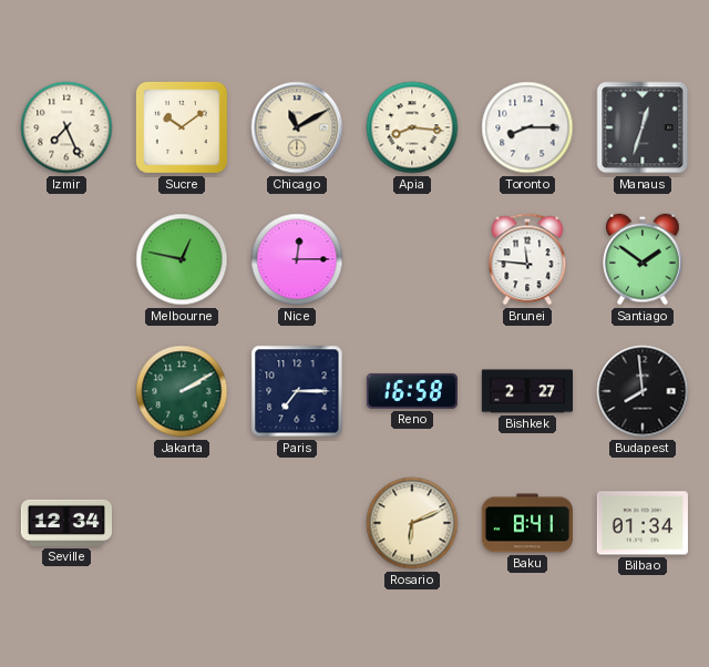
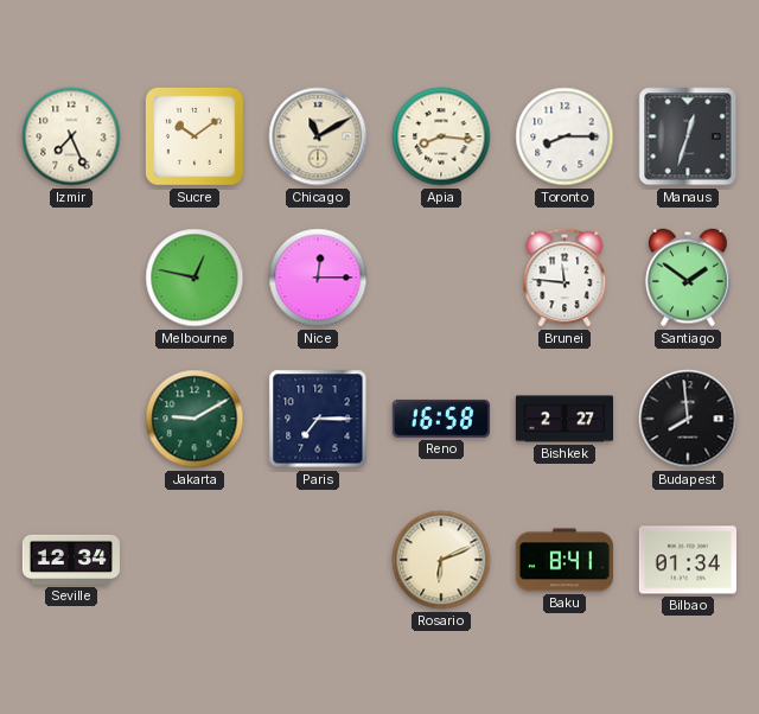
Jakarta: 2:10 -> 9:10
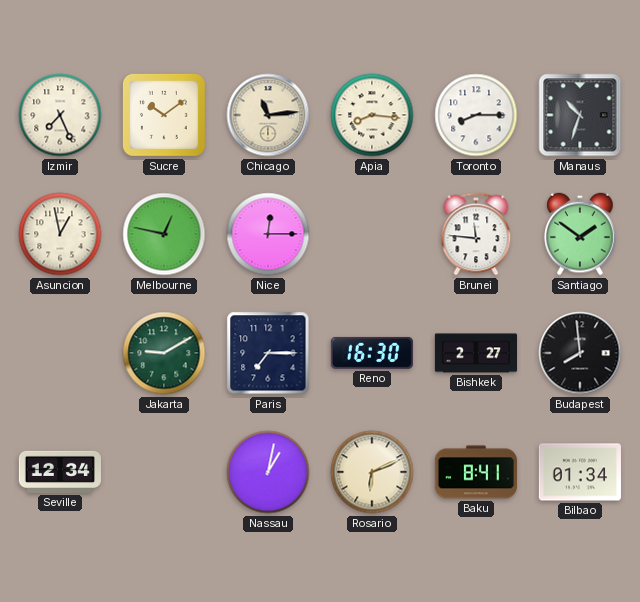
Chicago: 11:10 -> 11:14
Manaus: 12:33 -> 10:33
Asuncion: none -> 12:58
Reno: 16:58 -> 16:30
Nassau: none -> 1:02
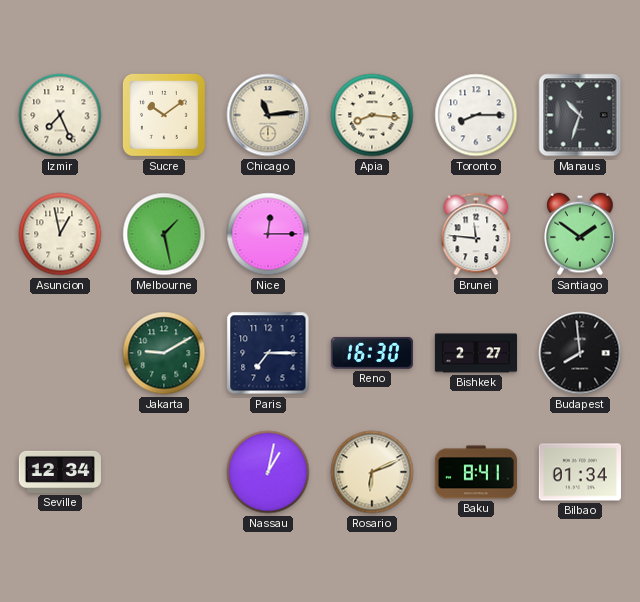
Melbourne: 12:47 -> 1:28
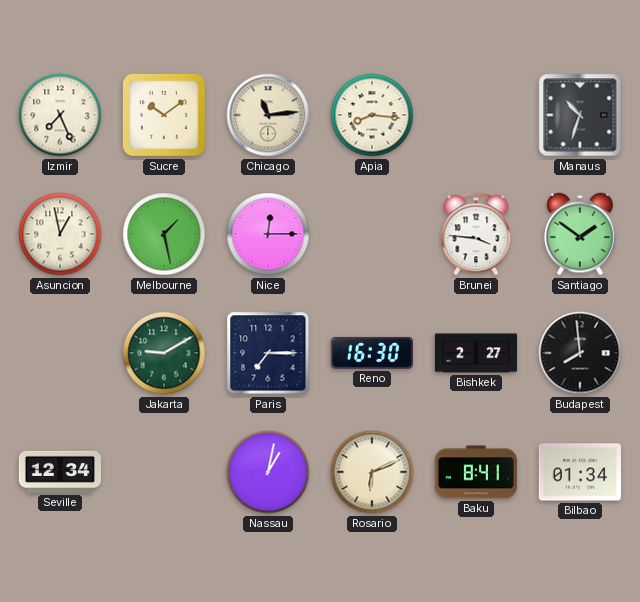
Toronto: 8:15 -> none
Brunei: 11:46 -> 3:46
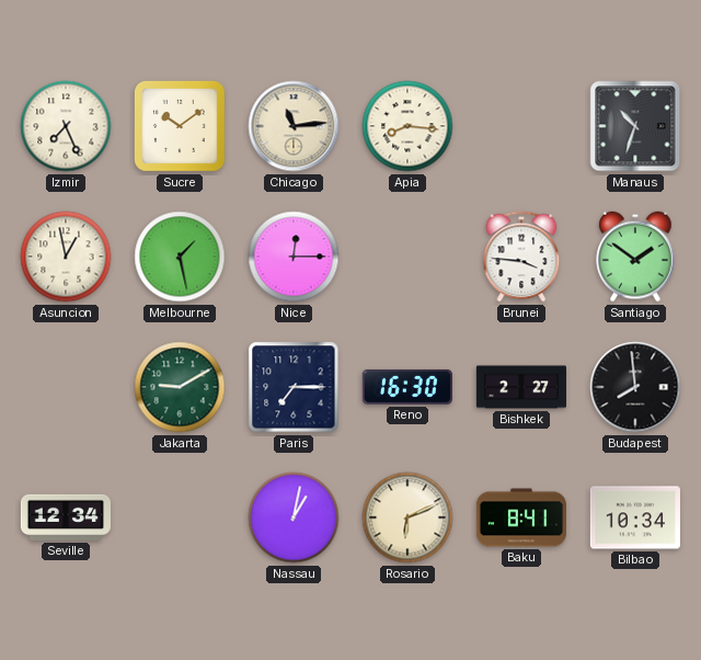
Bilbao: 01:34 -> 10:34
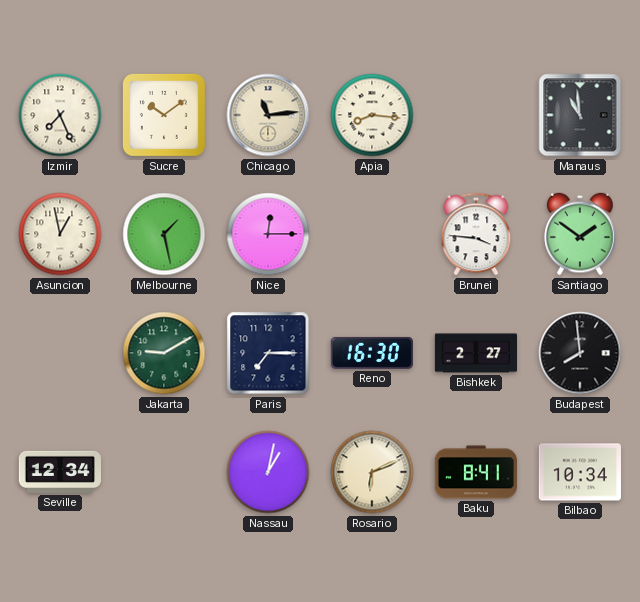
Manaus: 10:33 -> 10:59
